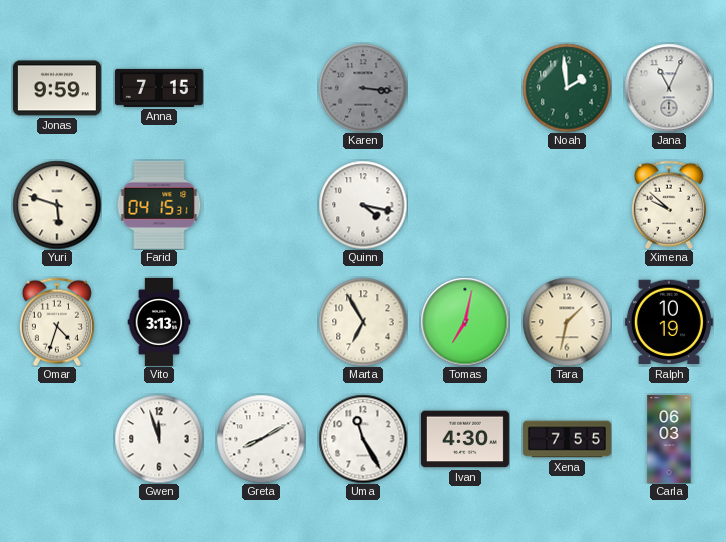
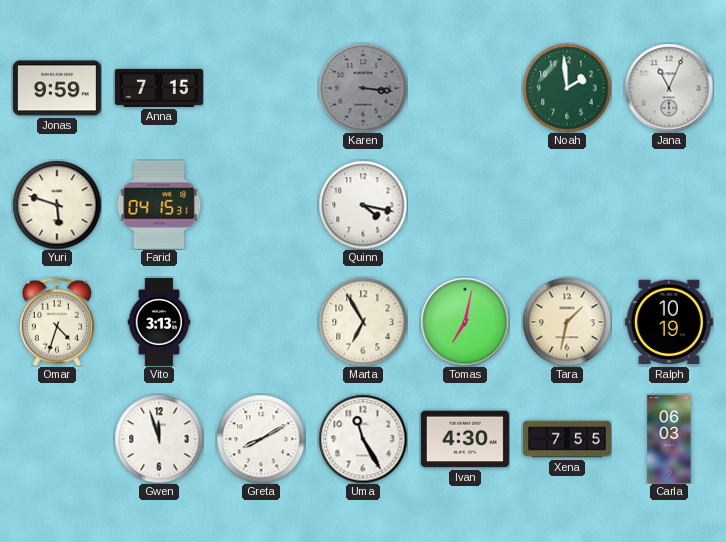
Ximena: 9:52 -> none
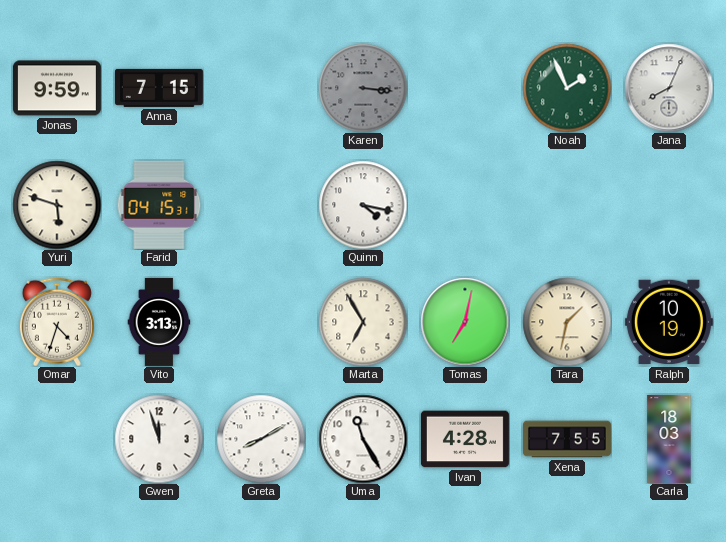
Noah: 1:59 -> 1:56
Jana: 11:04 -> 8:04
Ivan: 4:30 -> 4:28
Carla: 06:03 -> 18:03
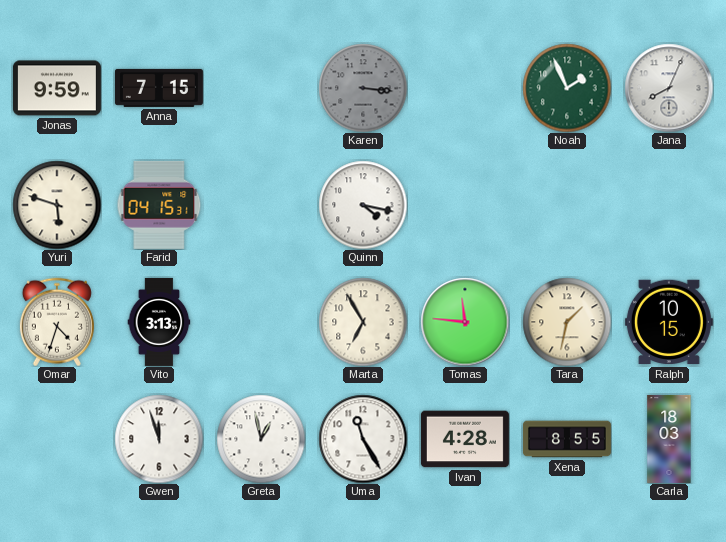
Tomas: 7:02 -> 11:46
Ralph: 10:19 -> 10:15
Greta: 8:10 -> 12:58
Xena: 7:55 -> 8:55
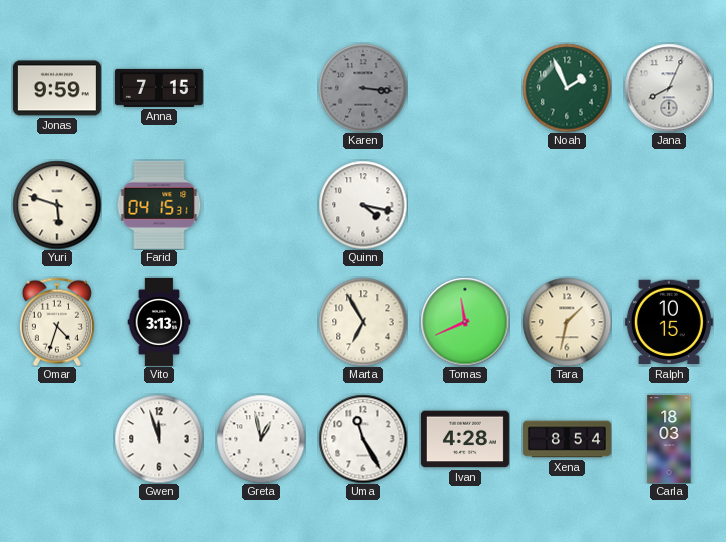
Tomas: 11:46 -> 11:41
Xena: 8:55 -> 8:54
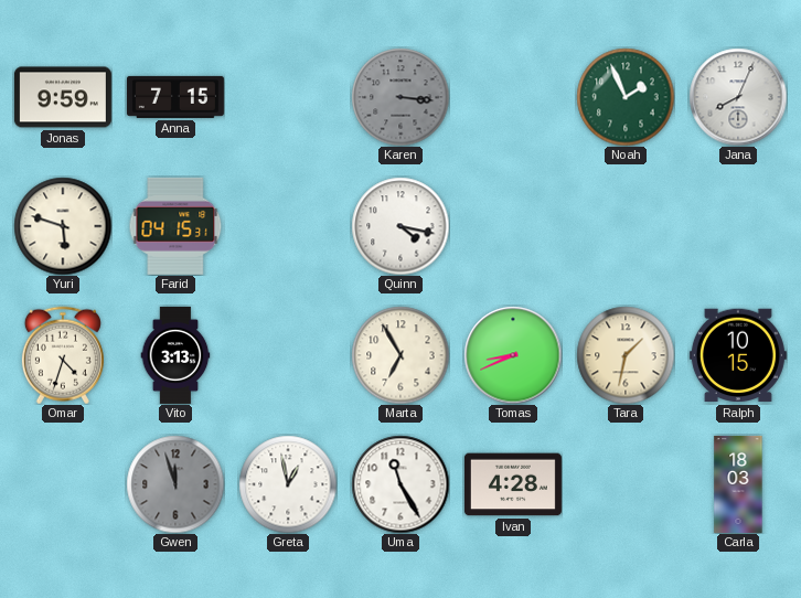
Tomas: 11:41 -> 8:41
Gwen dial: white -> grey
Xena: 8:54 -> none
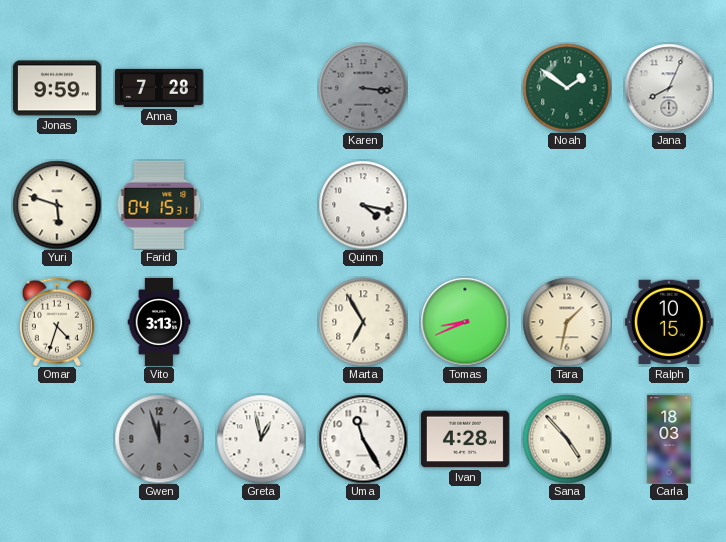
Anna: 7:15 -> 7:28
Noah: 1:56 -> 1:51
Sana: none -> 4:53
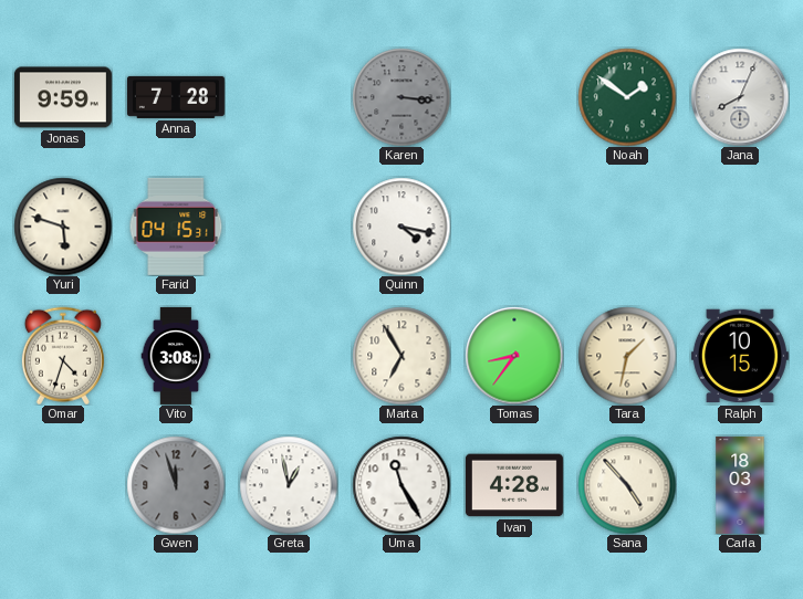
Vito: 3:13 -> 3:08
Tomas: 8:41 -> 8:36
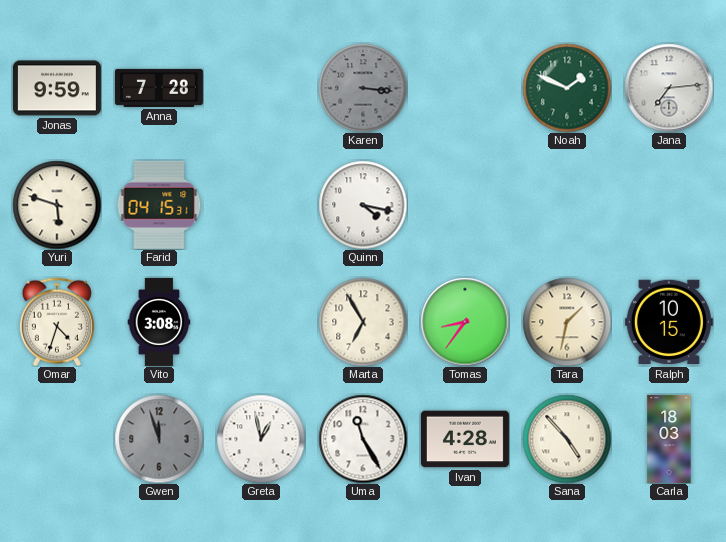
Noah: 1:51 -> 1:49
Jana: 8:04 -> 7:14
